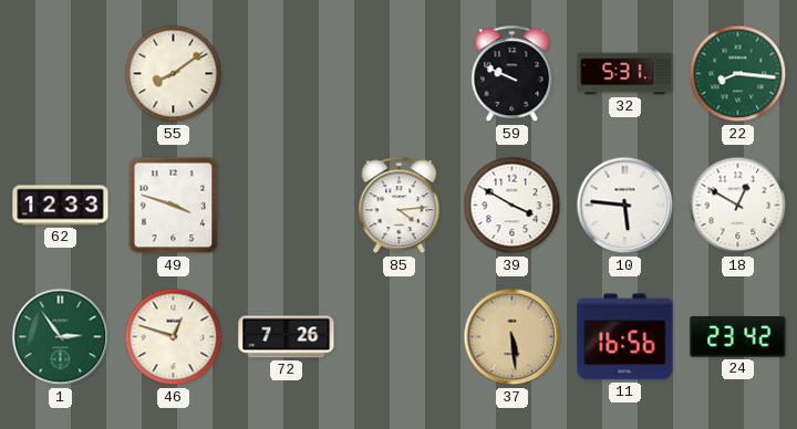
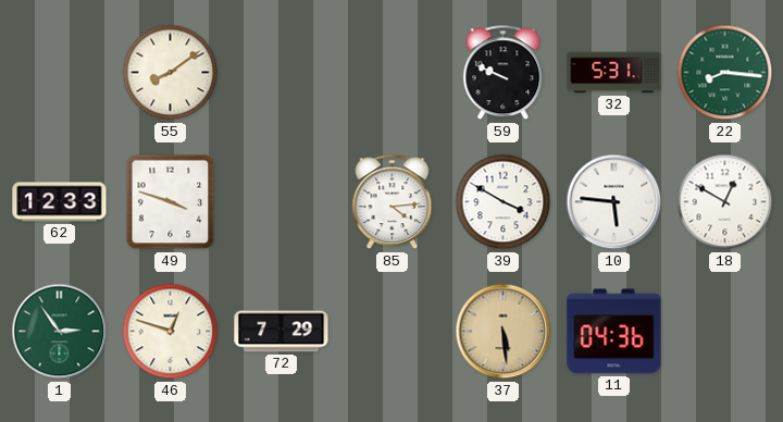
72: 7:26 -> 7:29
11: 16:56 -> 04:36
24: 23:42 -> none
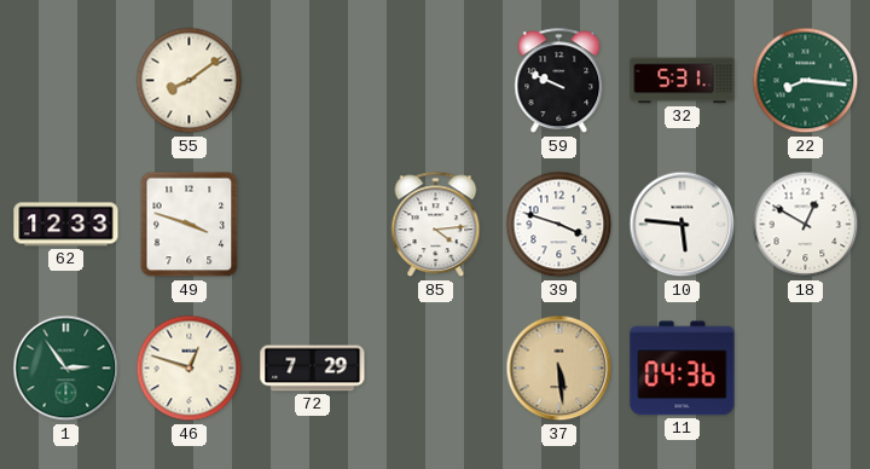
39: 3:50 -> 3:48
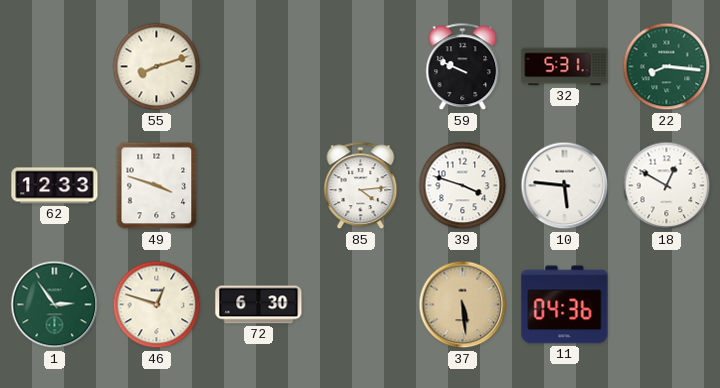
55: 8:09 -> 8:12
72: 7:29 -> 6:30
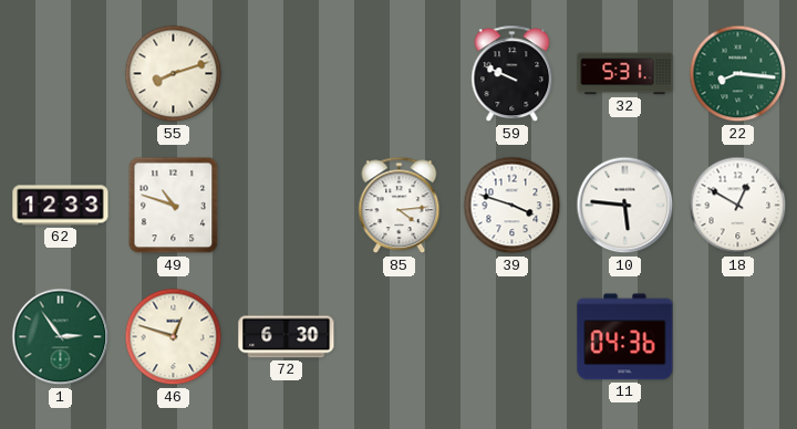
49: 3:48 -> 10:48
37: 5:29 -> none
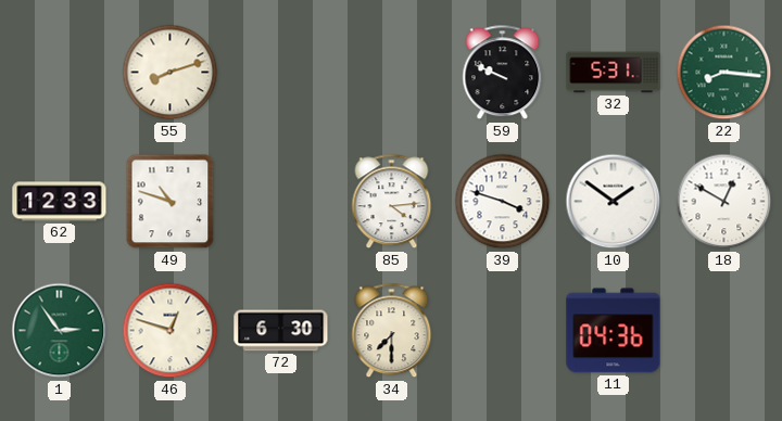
10: 5:46 -> 1:51
34: none -> 7:30
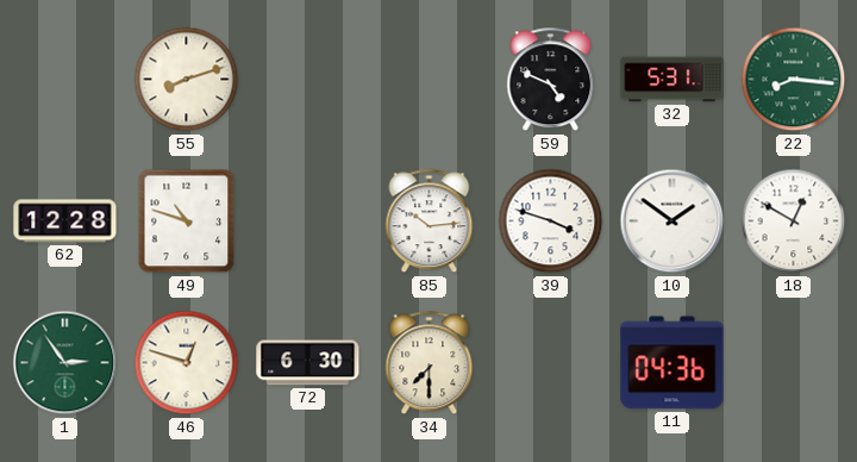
59: 9:49 -> 4:49
62: 12:33 -> 12:28
85: 4:14 -> 10:14
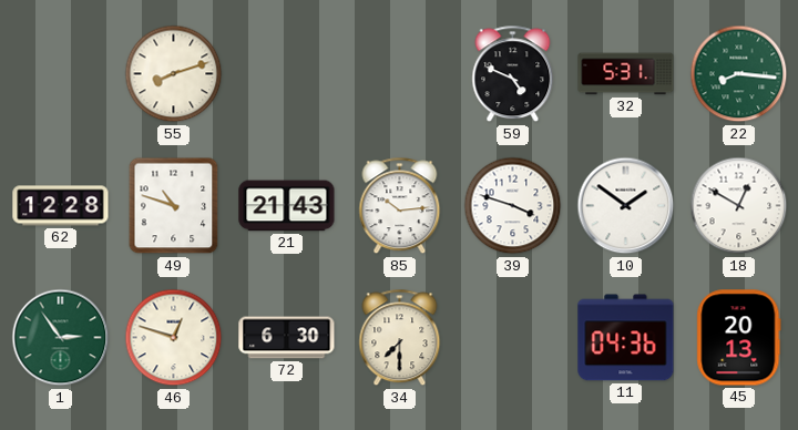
21: none -> 21:43
45: none -> 20:13
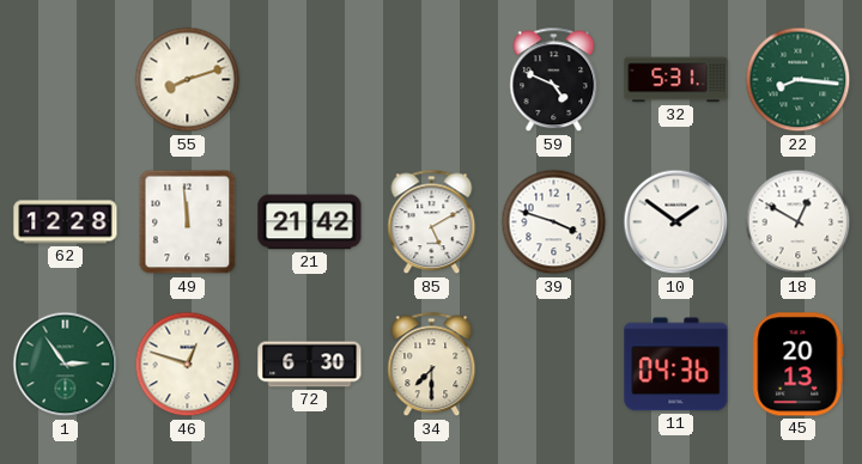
49: 10:48 -> 11:59
21: 21:43 -> 21:42
85: 10:14 -> 5:10
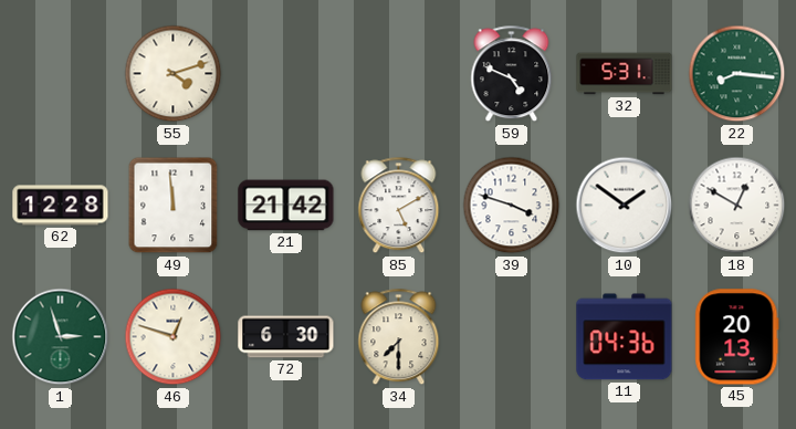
55: 8:12 -> 4:12
1: 2:54 -> 2:57
